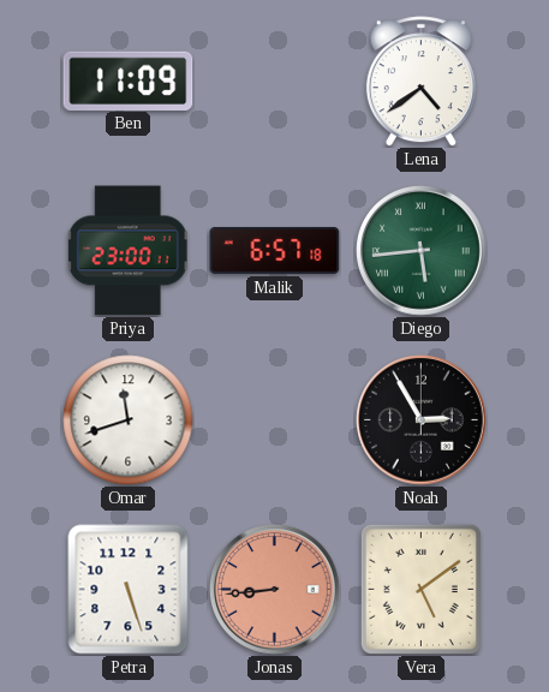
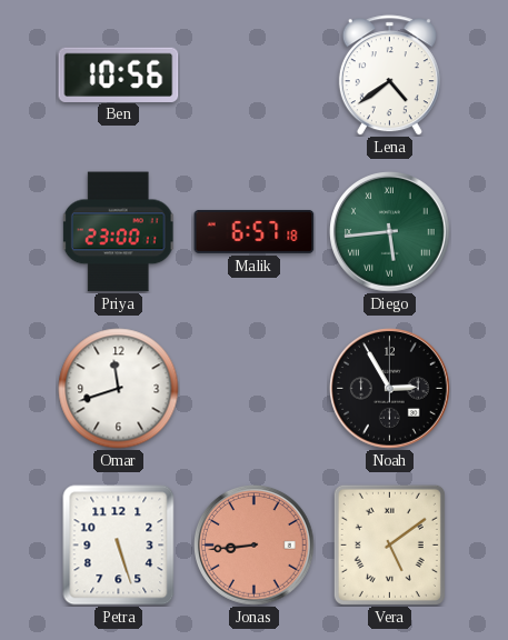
Ben: 11:09 -> 10:56
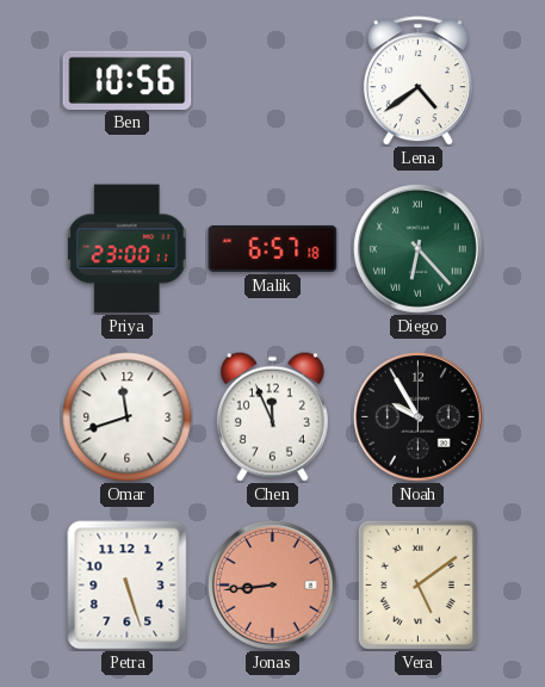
Diego: 5:44 -> 6:23
Chen: none -> 11:56
Noah: 2:55 -> 9:55
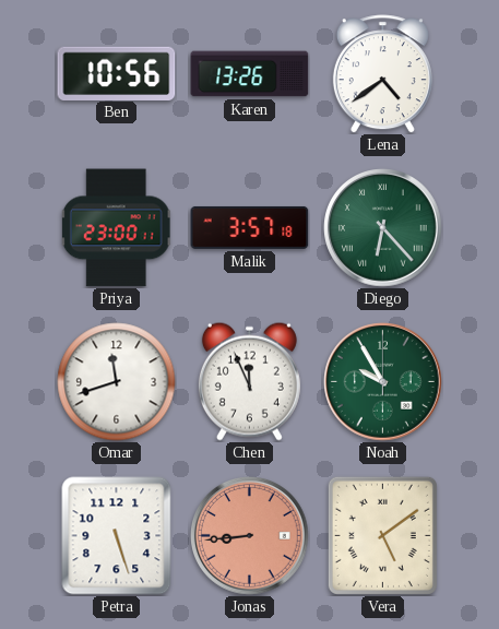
Karen: none -> 13:26
Malik: 6:57 -> 3:57
Noah dial: black -> green
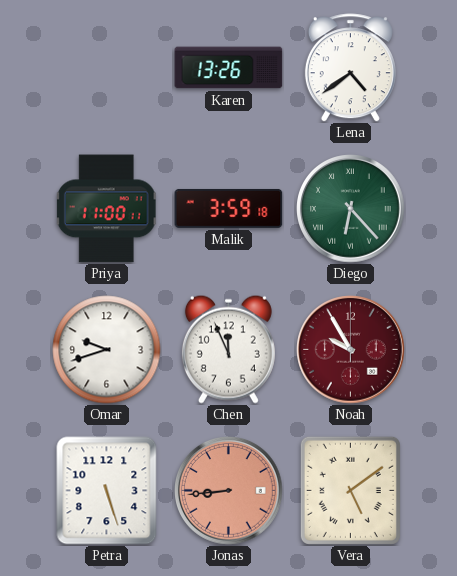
Ben: 10:56 -> none
Priya: 23:00 -> 11:00
Malik: 3:57 -> 3:59
Omar: 11:42 -> 9:42
Noah dial: green -> burgundy
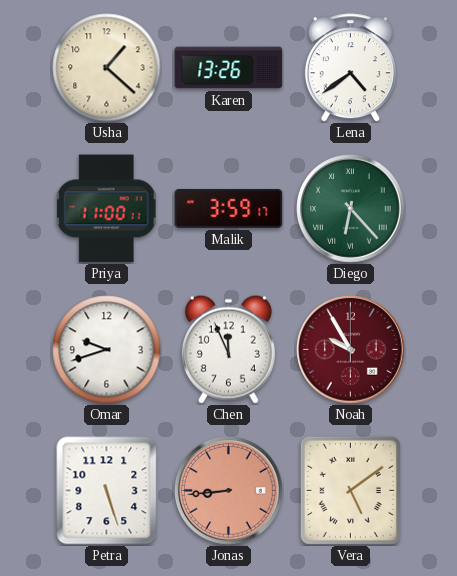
Usha: none -> 1:22
Malik: 3:59:18 -> 3:59:17
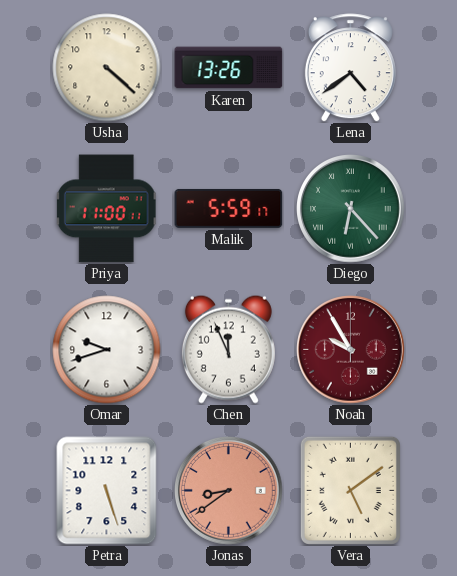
Usha: 1:22 -> 4:22
Malik: 3:59 -> 5:59
Jonas: 8:44 -> 8:39
